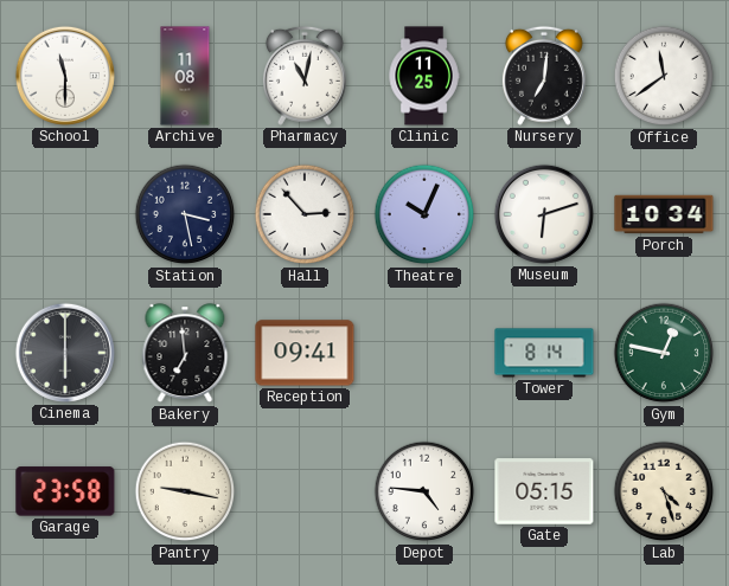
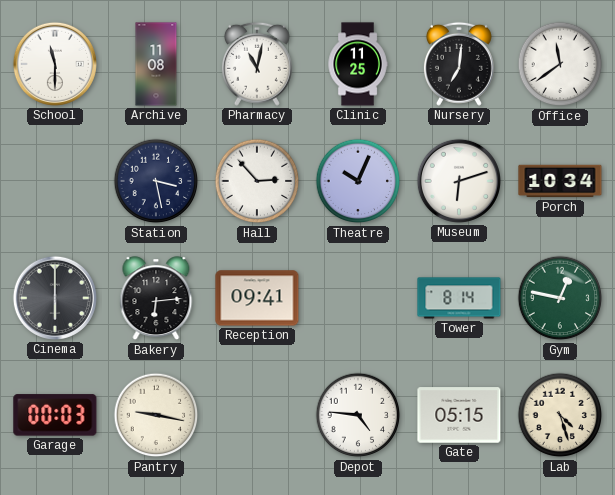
Bakery: 6:59 -> 6:14
Garage: 23:58 -> 00:03
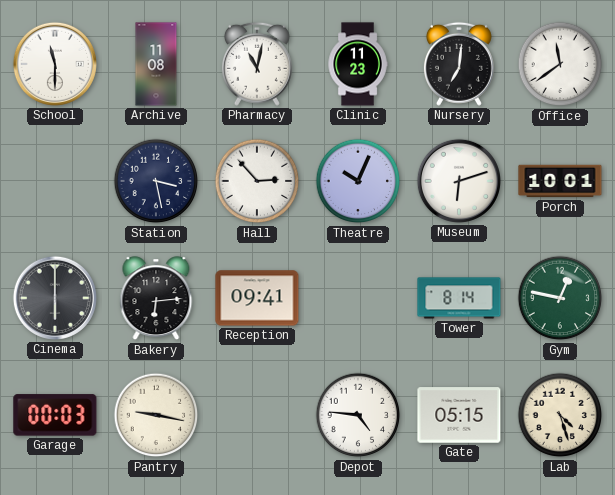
Clinic: 11:25 -> 11:23
Porch: 10:34 -> 10:01
